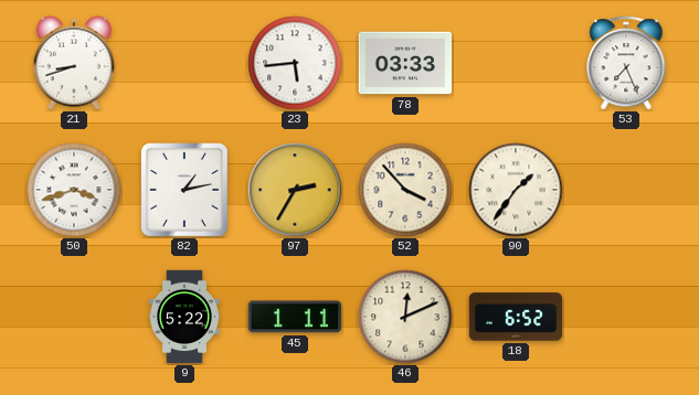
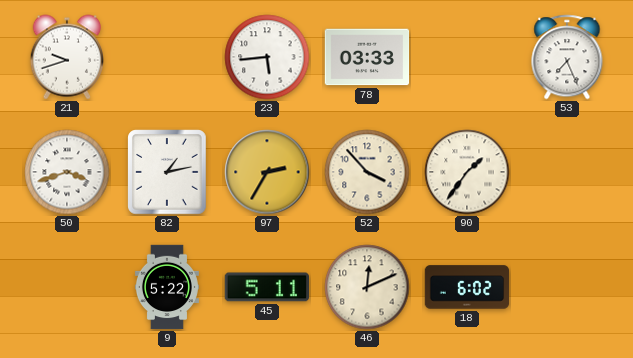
21: 8:42 -> 9:42
45: 1:11 -> 5:11
18: 6:52 -> 6:02
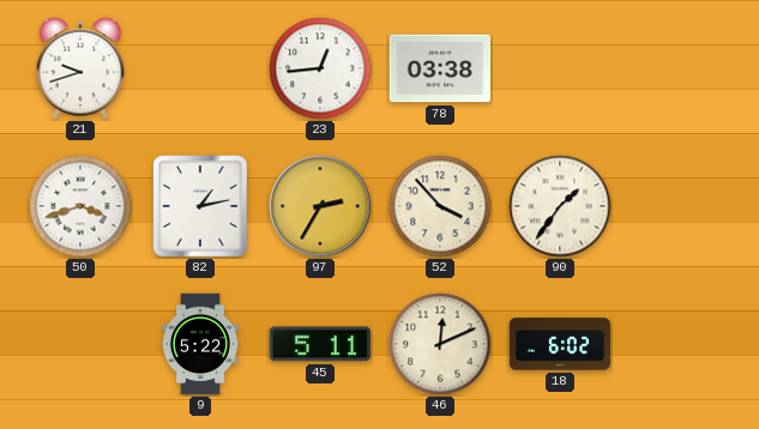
23: 5:44 -> 12:44
78: 03:33 -> 03:38
53: 7:26 -> none
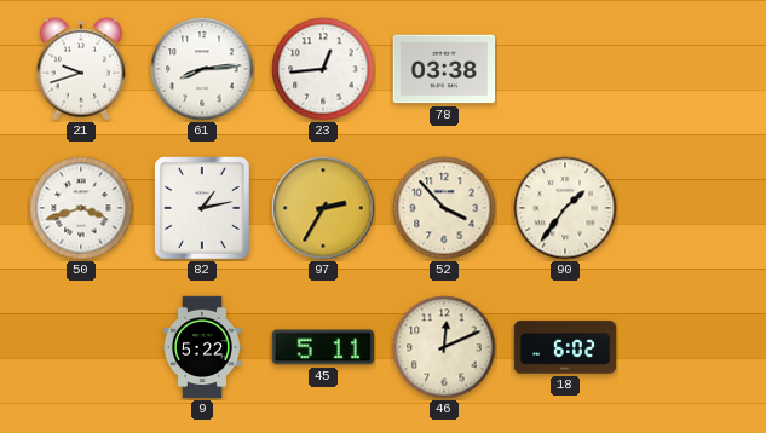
61: none -> 8:14
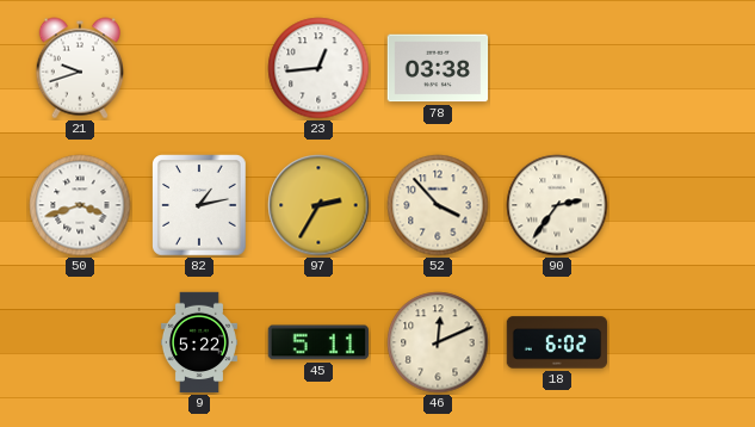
61: 8:14 -> none
90: 1:36 -> 2:36
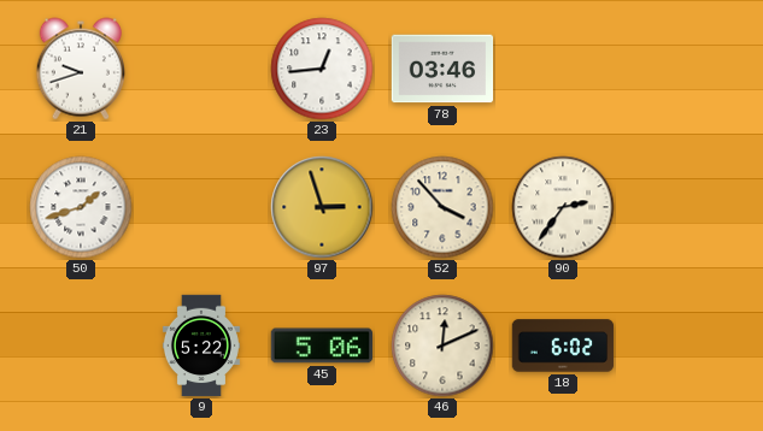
78: 03:38 -> 03:46
50: 3:42 -> 1:42
82: 1:13 -> none
97: 2:35 -> 2:57
45: 5:11 -> 5:06
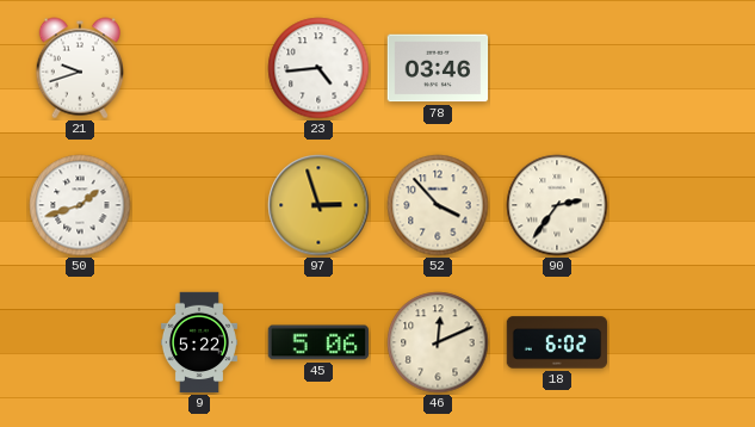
23: 12:44 -> 4:44
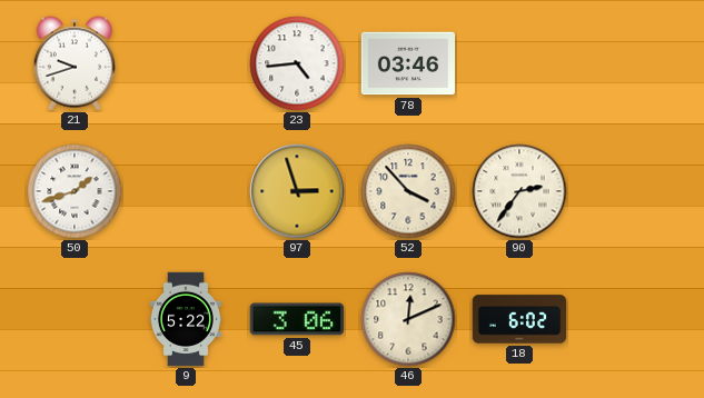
45: 5:06 -> 3:06
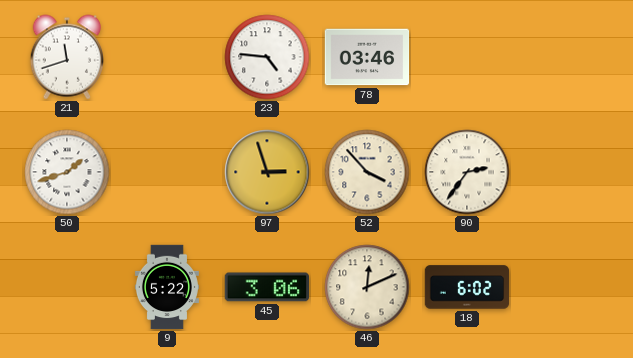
21: 9:42 -> 11:42
23: 4:44 -> 4:46
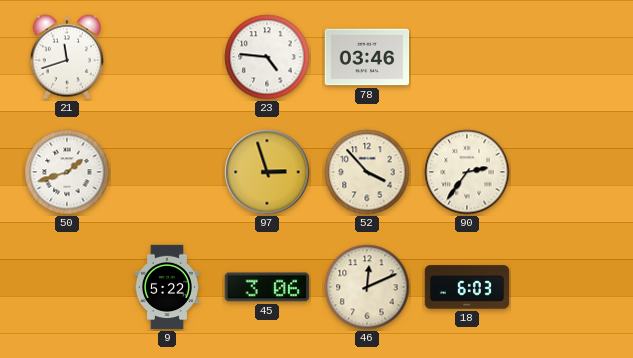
18: 6:02 -> 6:03
